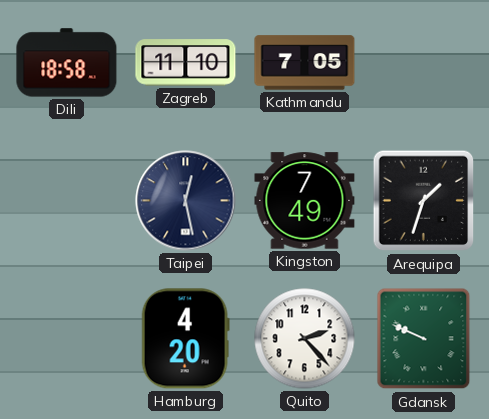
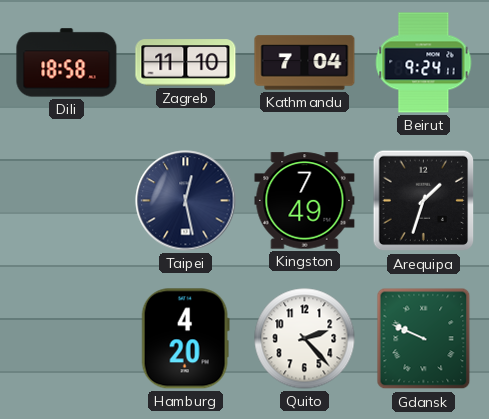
Kathmandu: 7:05 -> 7:04
Beirut: none -> 9:24
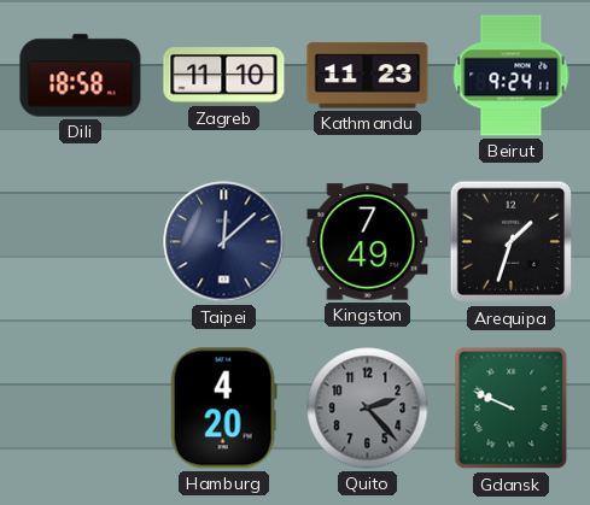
Kathmandu: 7:04 -> 11:23
Taipei: 12:28 -> 12:08
Quito dial: white -> grey
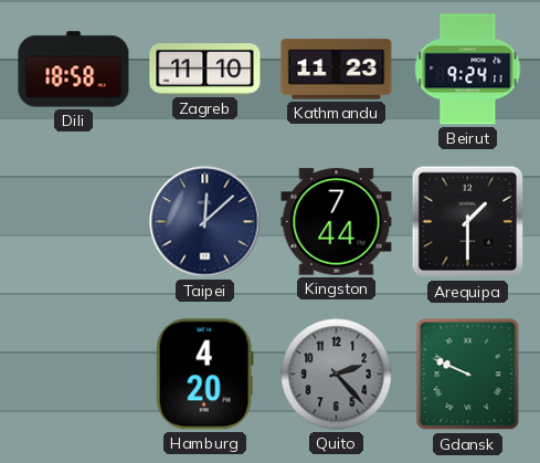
Kingston: 7:49 -> 7:44
Arequipa: 1:33 -> 1:30
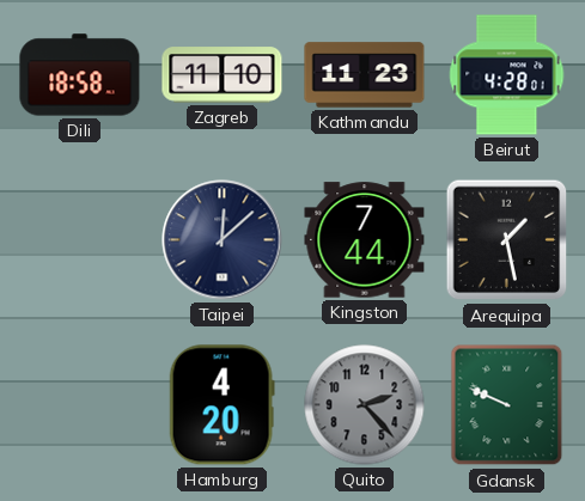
Beirut: 9:24 -> 4:28
Arequipa: 1:30 -> 1:28
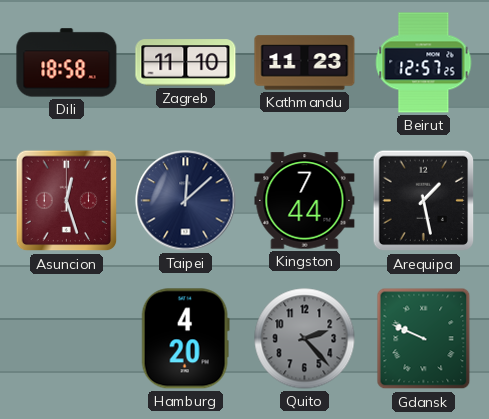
Beirut: 4:28 -> 12:57
Asuncion: none -> 12:27
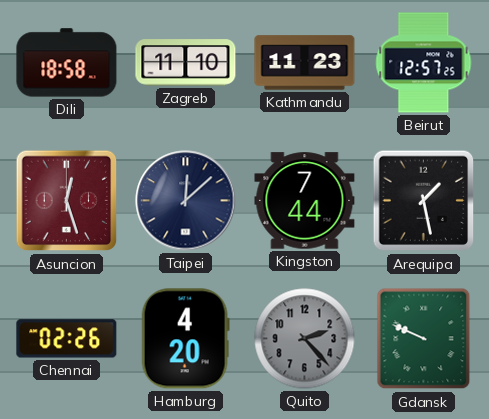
Chennai: none -> 02:26
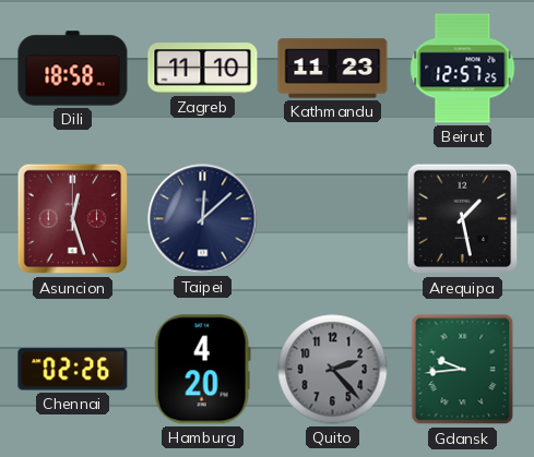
Kingston: 7:44 -> none
Gdansk: 9:49 -> 9:44
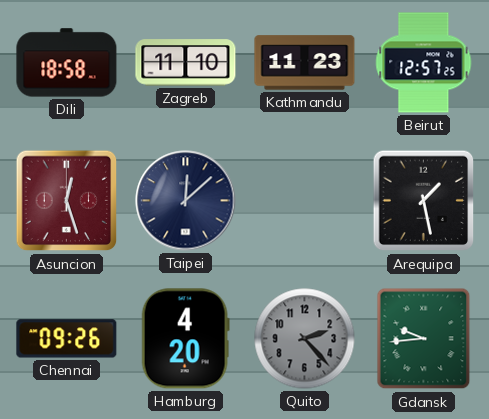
Chennai: 02:26 -> 09:26
